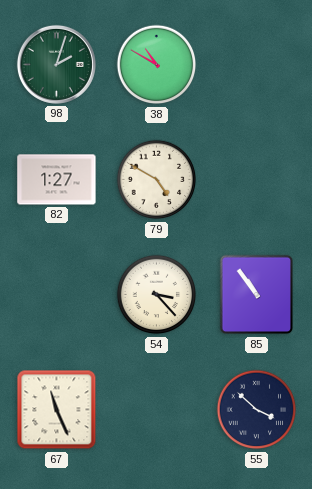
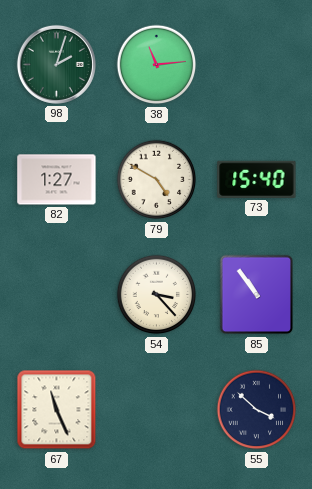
38: 10:50 -> 11:14
73: none -> 15:40
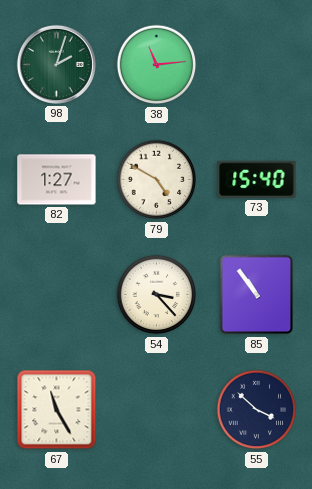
67: 11:26 -> 11:25
